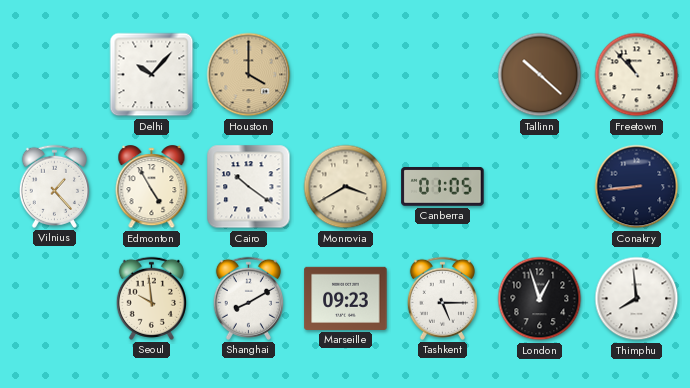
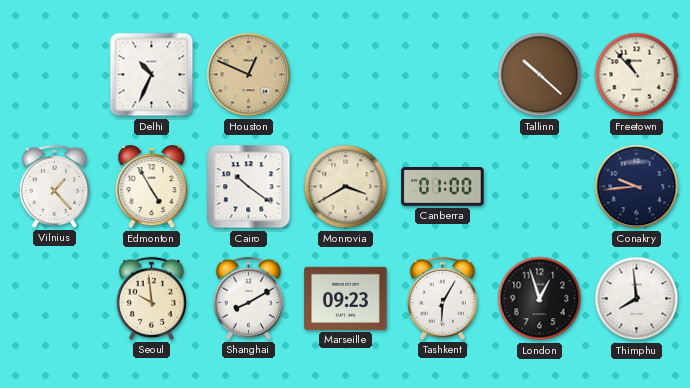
Delhi: 10:07 -> 10:34
Houston: 4:00 -> 12:49
Canberra: 01:05 -> 01:00
Conakry: 8:44 -> 9:44
Tashkent: 5:15 -> 6:05
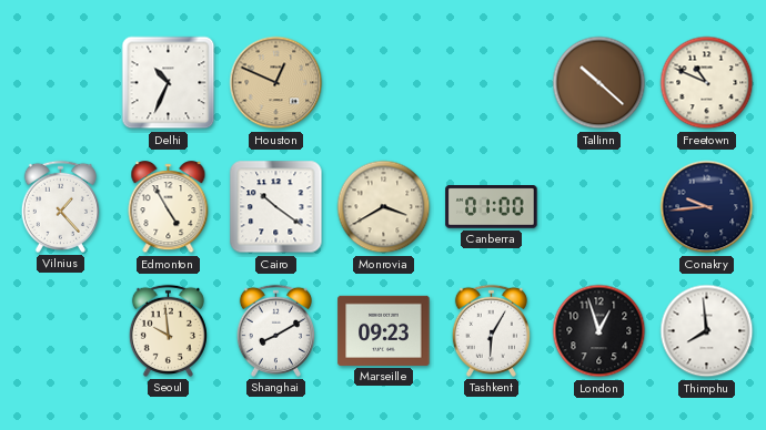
Freetown: 10:53 -> 10:49
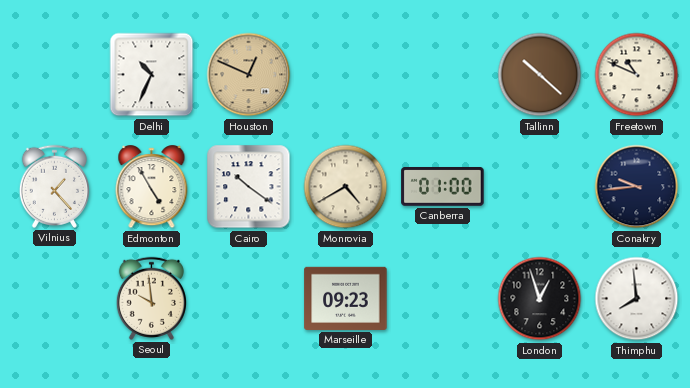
Monrovia: 3:40 -> 4:40
Shanghai: 8:10 -> none
Tashkent: 6:05 -> none
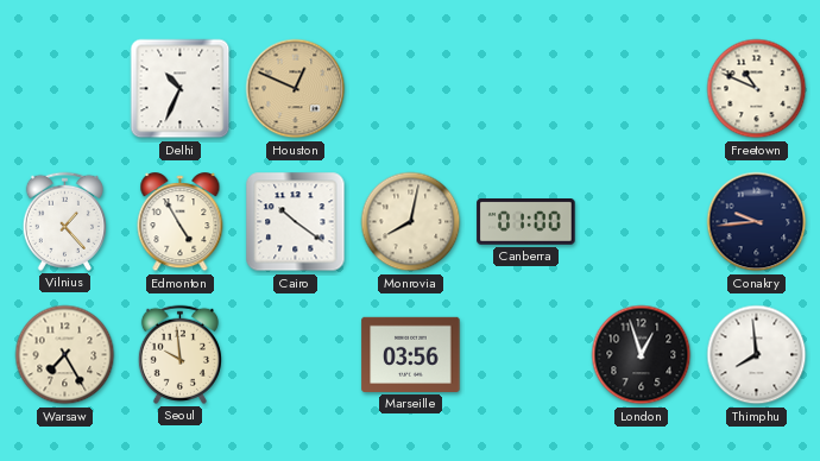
Tallinn: 10:22 -> none
Monrovia: 4:40 -> 8:02
Warsaw: none -> 7:25
Marseille: 09:23 -> 03:56
